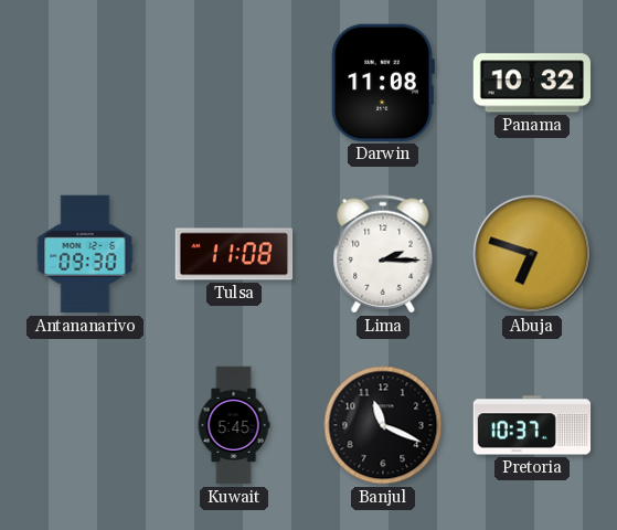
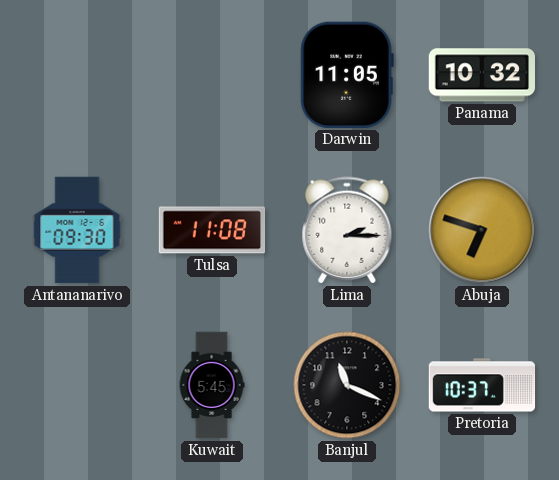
Darwin: 11:08 -> 11:05
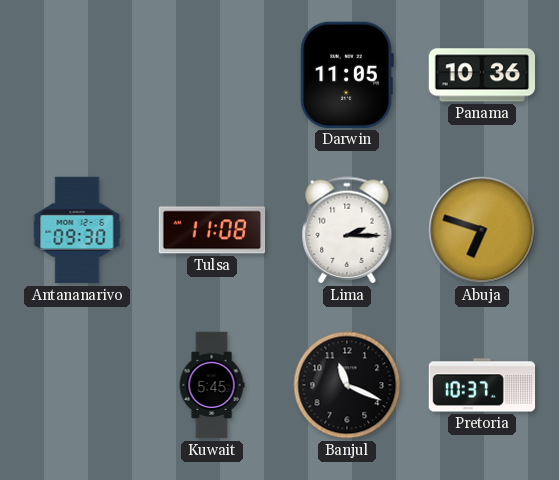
Panama: 10:32 -> 10:36
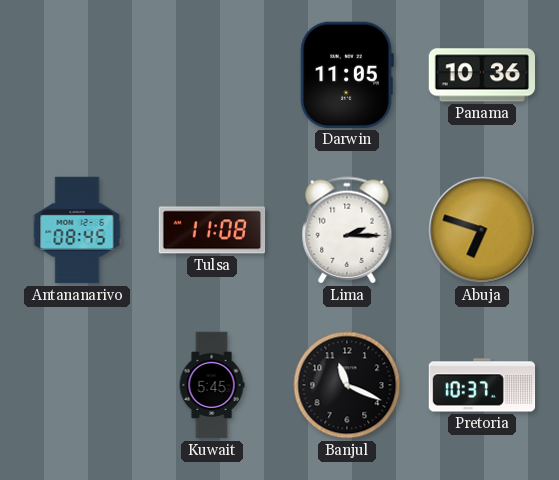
Antananarivo: 09:30 -> 08:45
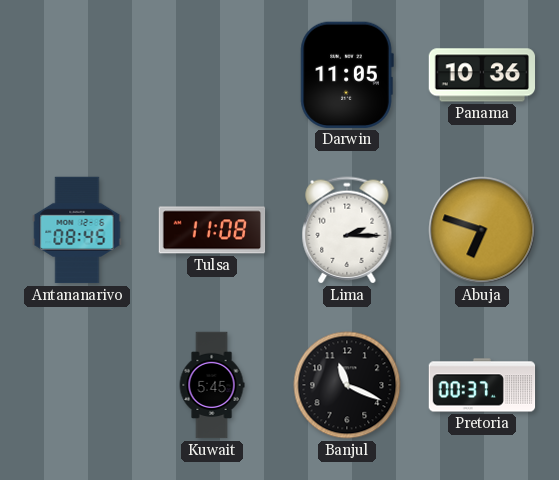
Pretoria: 10:37 -> 00:37
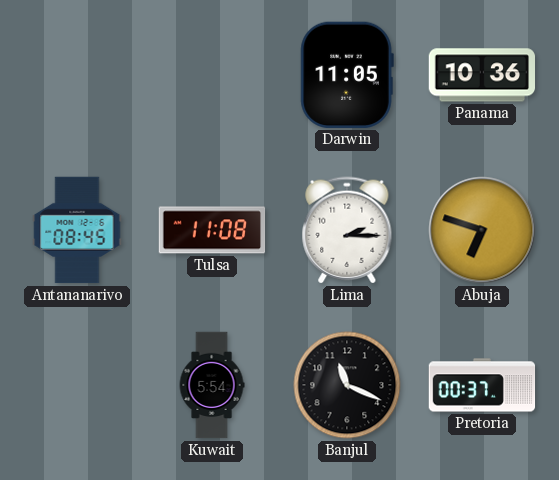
Kuwait: 5:45 -> 5:54
